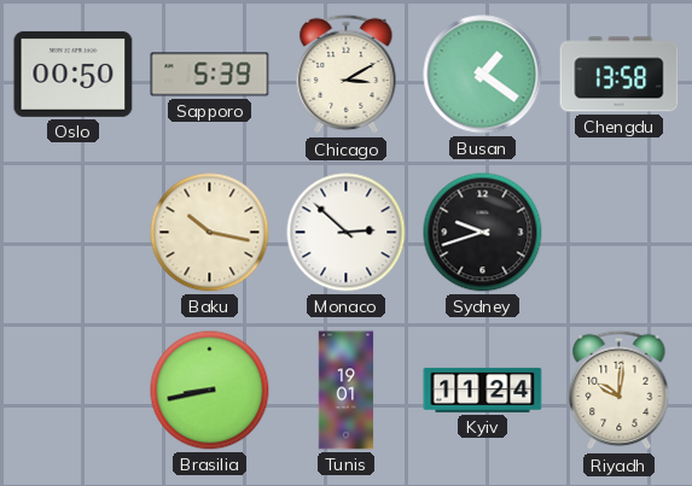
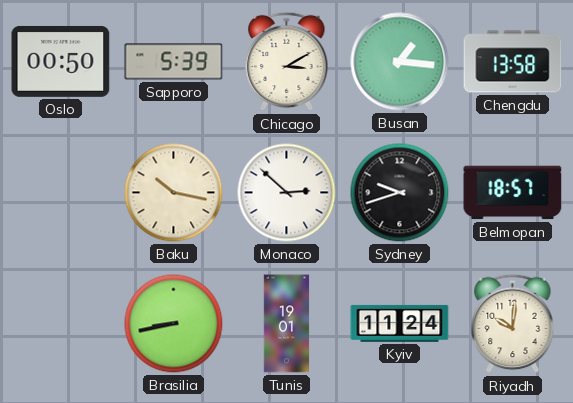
Busan: 1:21 -> 1:16
Belmopan: none -> 18:57
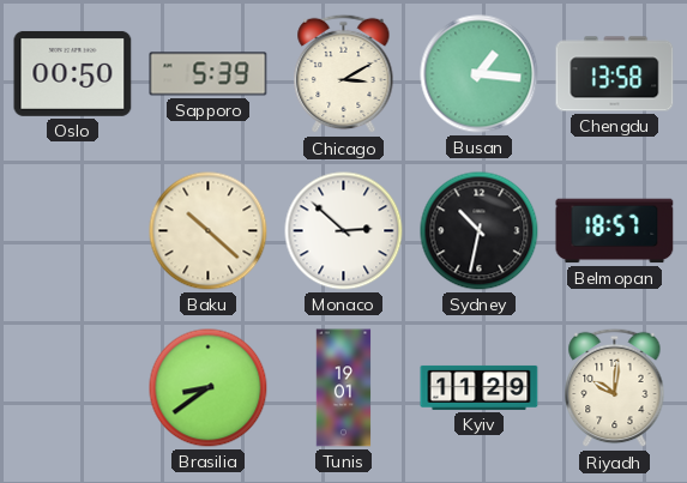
Baku: 10:17 -> 10:22
Sydney: 9:42 -> 10:32
Brasilia: 8:43 -> 8:39
Kyiv: 11:24 -> 11:29
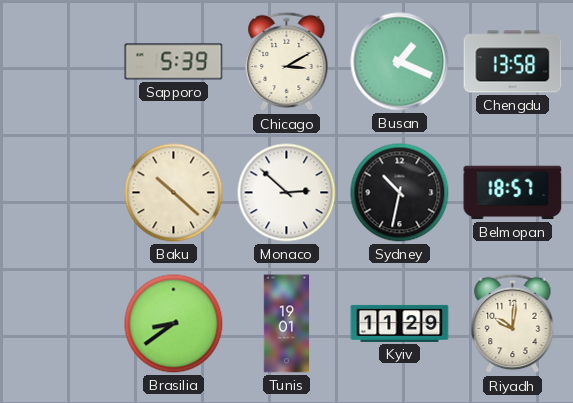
Oslo: 00:50 -> none
Busan: 1:16 -> 1:19
